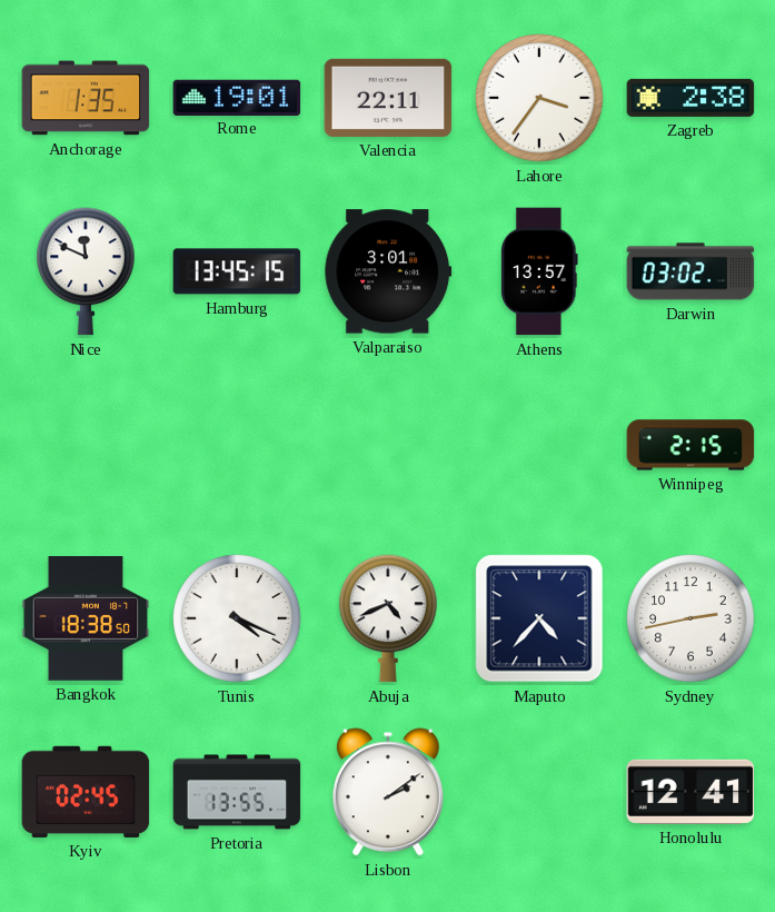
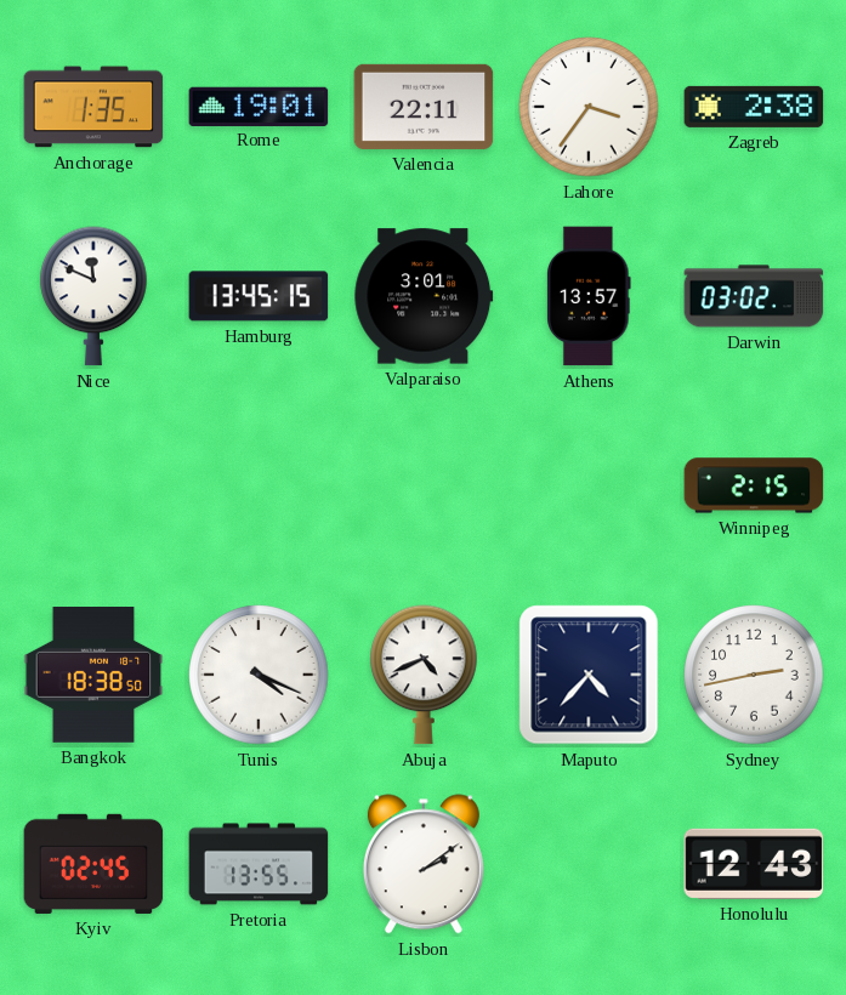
Honolulu: 12:41 -> 12:43
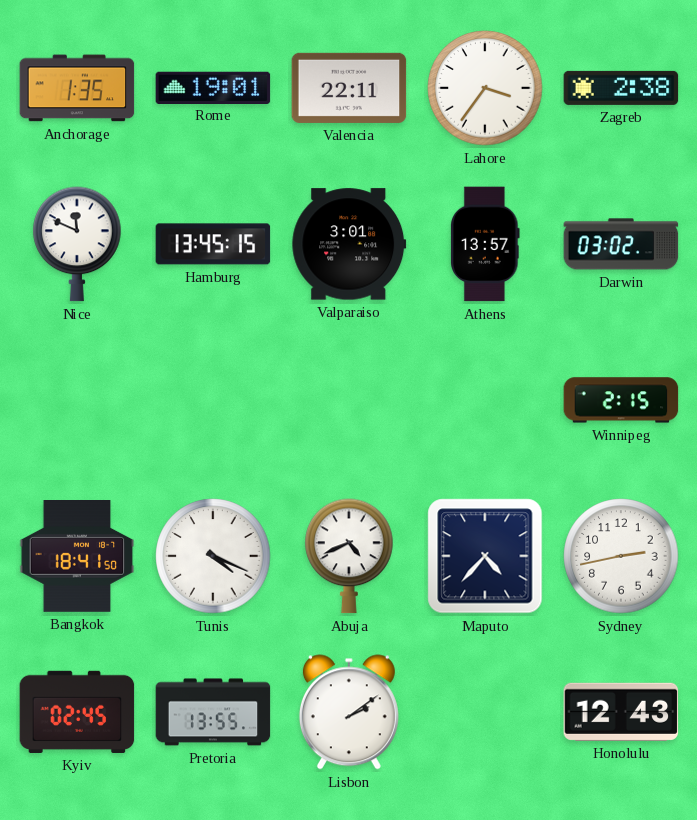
Bangkok: 18:38 -> 18:41
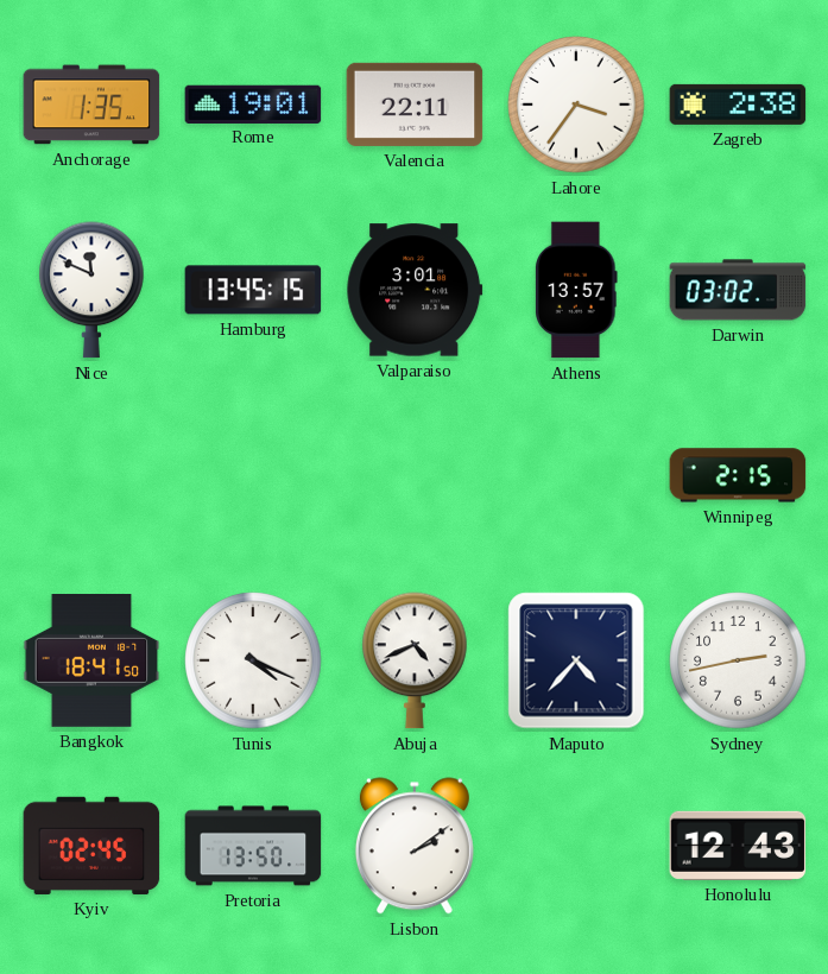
Pretoria: 13:55 -> 13:50
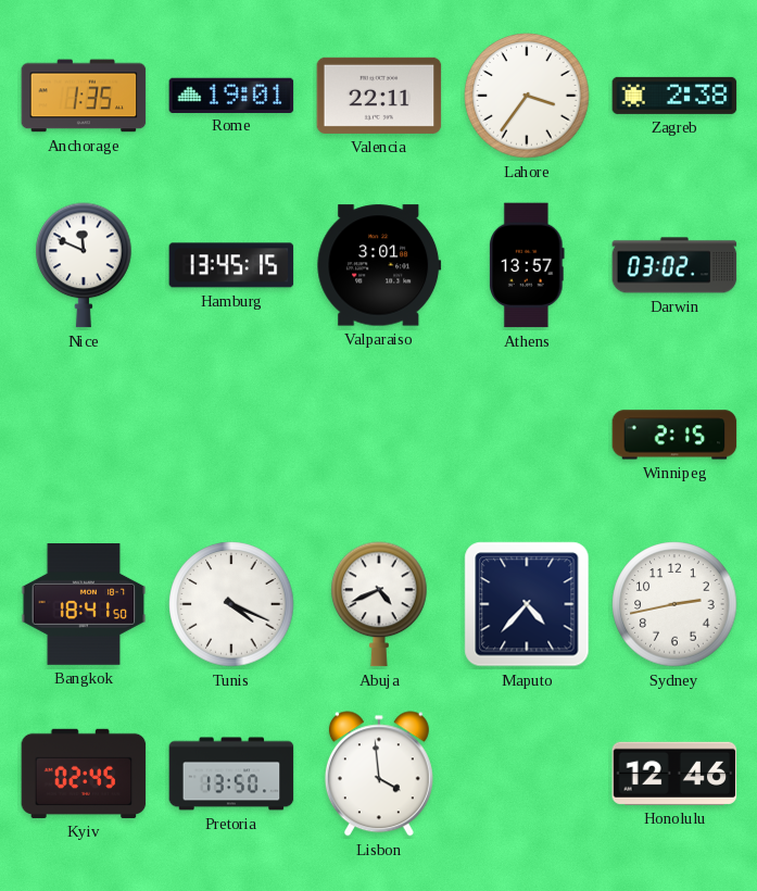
Lisbon: 2:09 -> 3:59
Honolulu: 12:43 -> 12:46
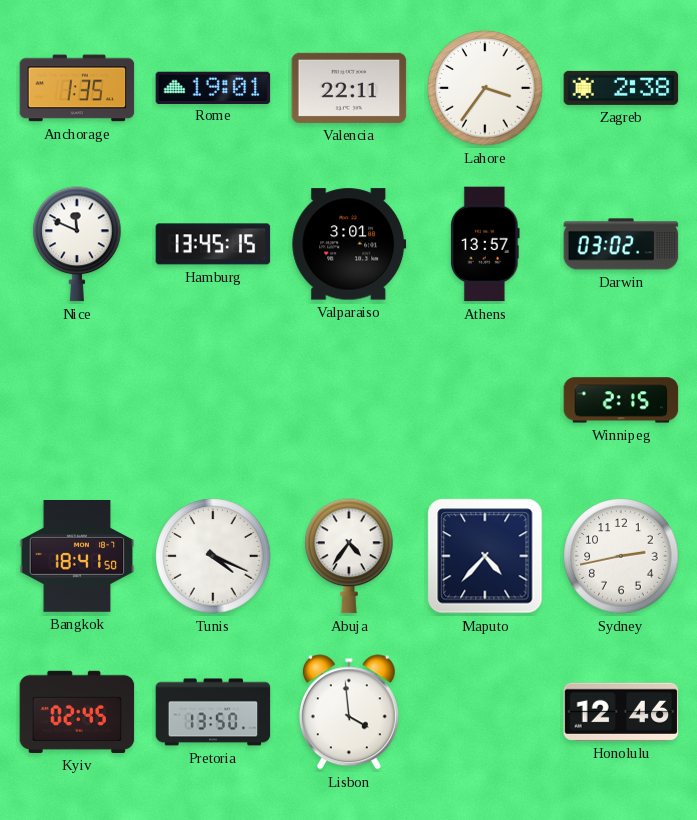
Abuja: 4:41 -> 4:36
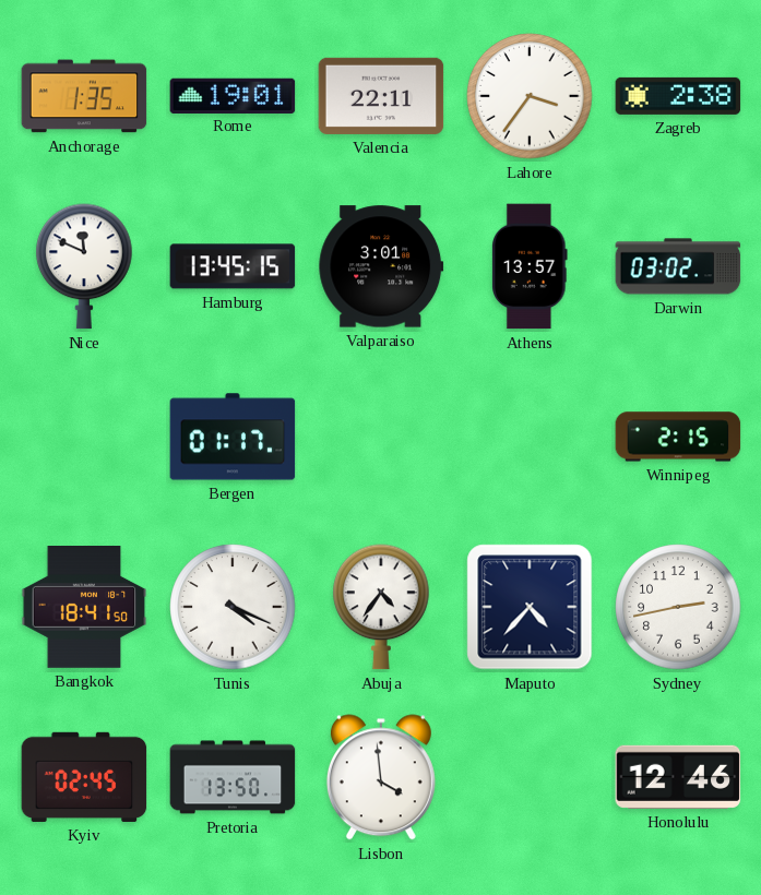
Bergen: none -> 01:17
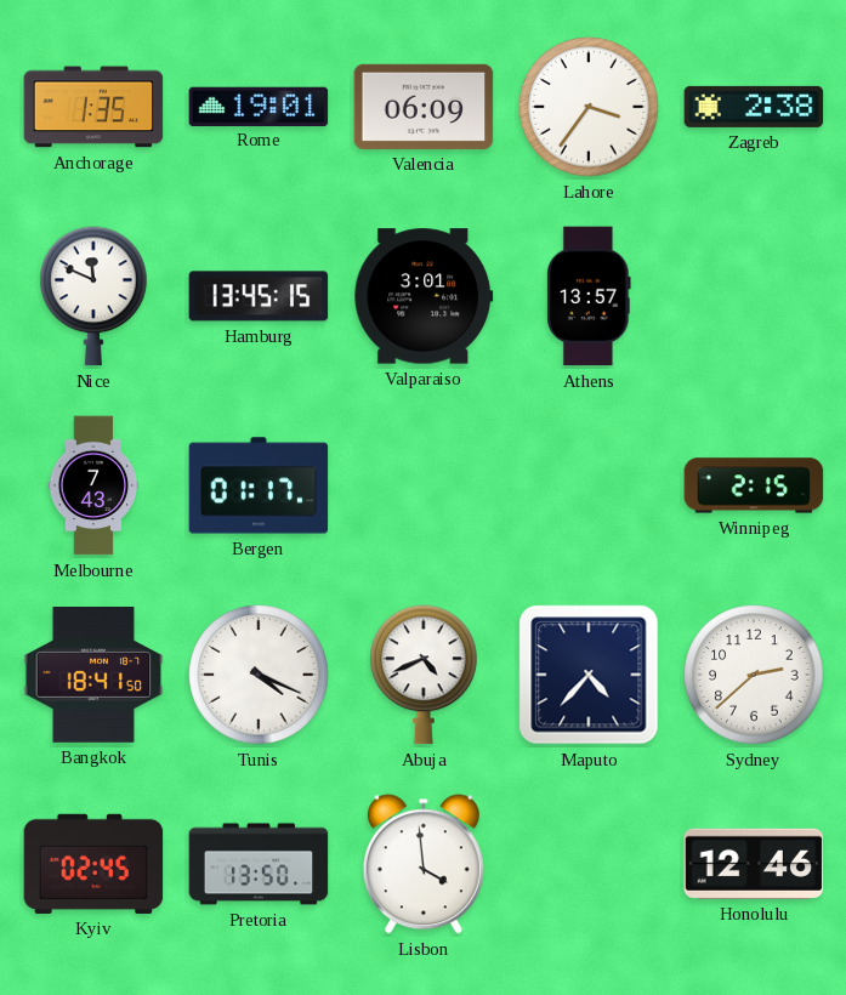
Valencia: 22:11 -> 06:09
Darwin: 03:02 -> none
Melbourne: none -> 7:43
Abuja: 4:36 -> 4:41
Sydney: 2:43 -> 2:38
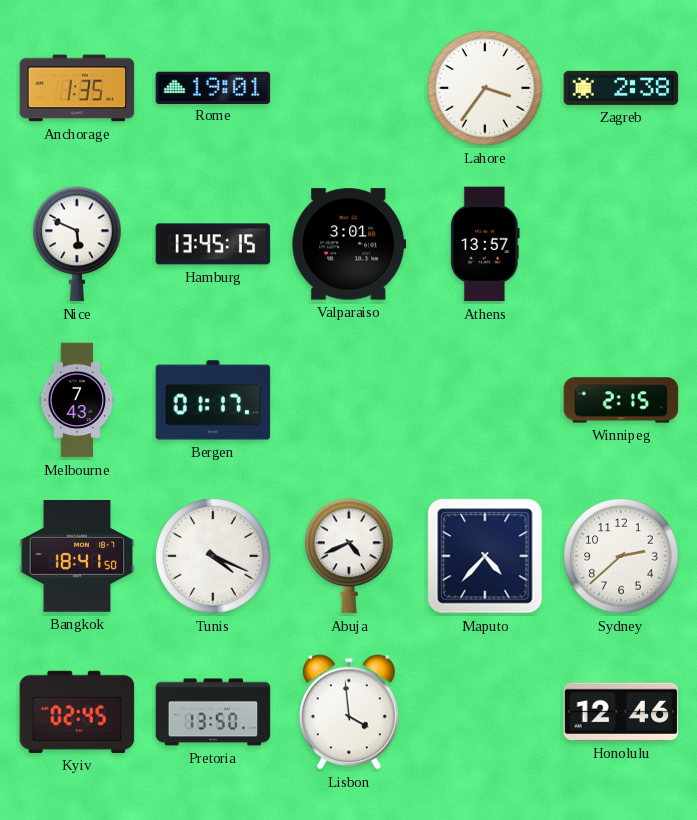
Valencia: 06:09 -> none
Nice: 11:49 -> 5:49
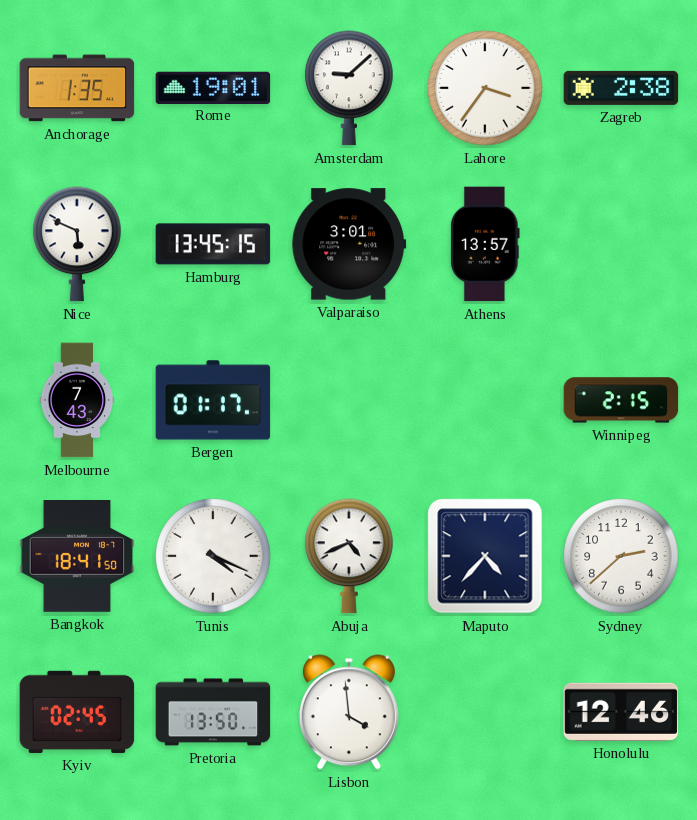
Amsterdam: none -> 9:08
